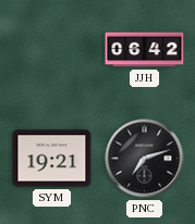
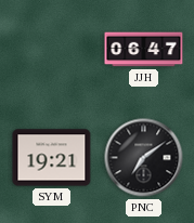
JJH: 06:42 -> 06:47
PNC: 7:12 -> 7:09
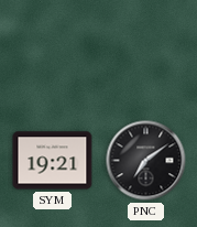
JJH: 06:47 -> none
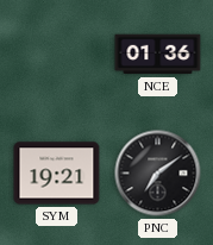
NCE: none -> 01:36
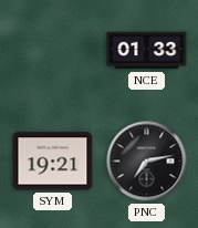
NCE: 01:36 -> 01:33
PNC: 7:09 -> 7:13
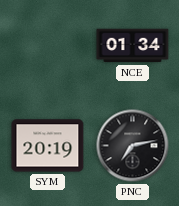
NCE: 01:33 -> 01:34
SYM: 19:21 -> 20:19
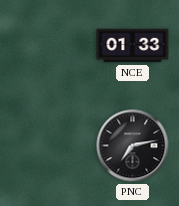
NCE: 01:34 -> 01:33
SYM: 20:19 -> none
